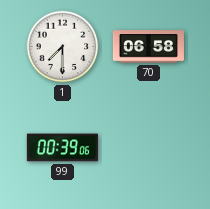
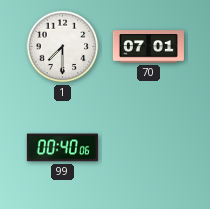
70: 06:58 -> 07:01
99: 00:39 -> 00:40
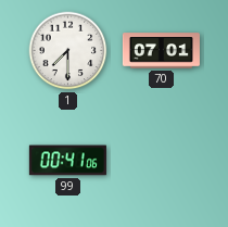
99: 00:40 -> 00:41
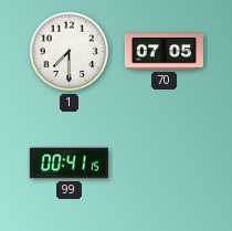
70: 07:01 -> 07:05
99: 00:41:06 -> 00:41:15
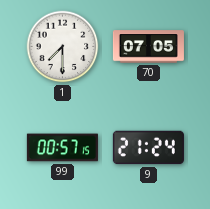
99: 00:41 -> 00:57
9: none -> 21:24
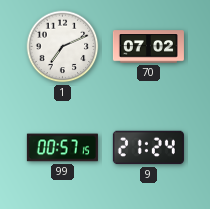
1: 7:30 -> 7:11
70: 07:05 -> 07:02
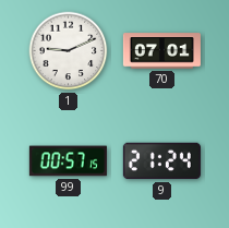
1: 7:11 -> 9:11
70: 07:02 -> 07:01
